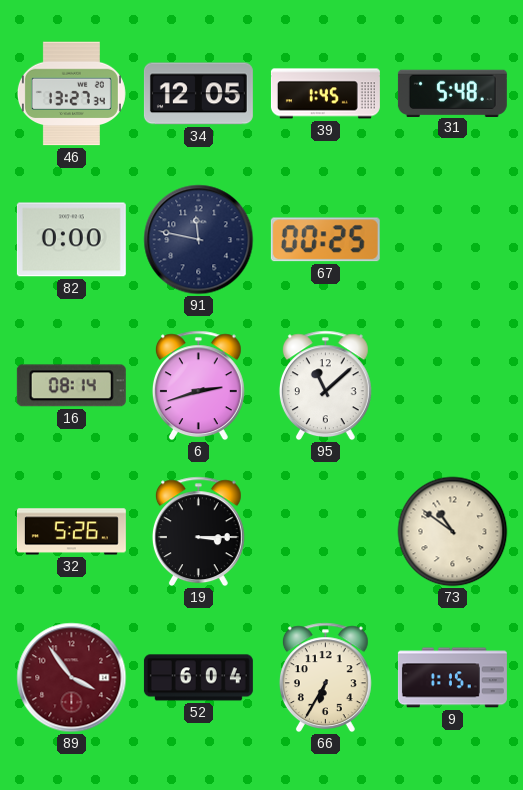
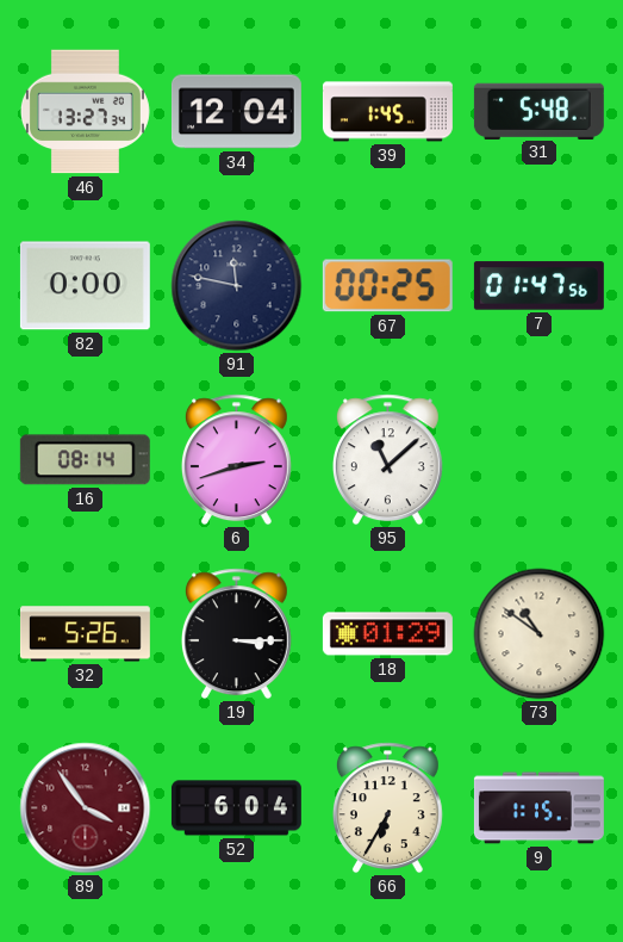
34: 12:05 -> 12:04
7: none -> 01:47
18: none -> 01:29
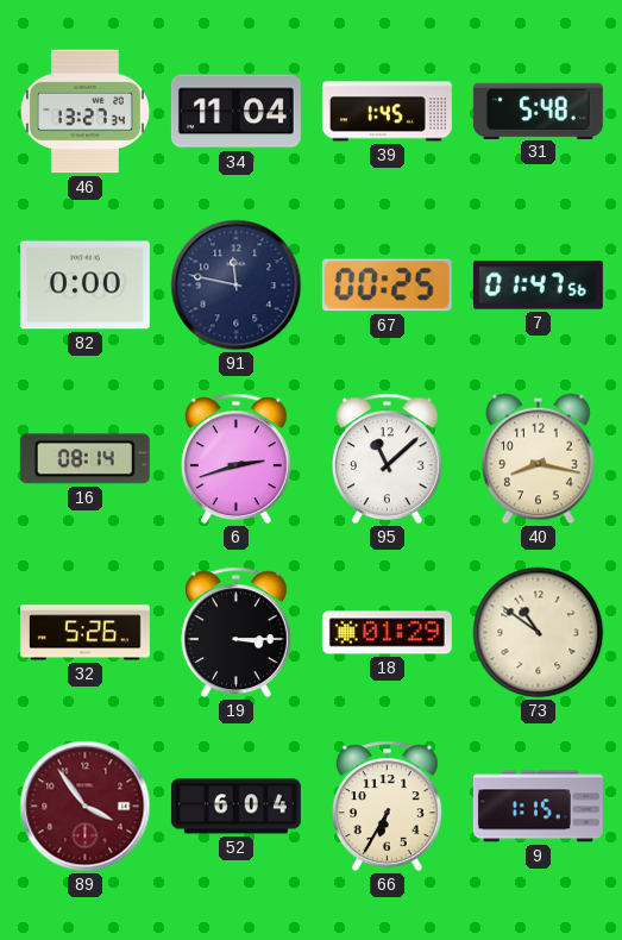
34: 12:04 -> 11:04
40: none -> 8:17
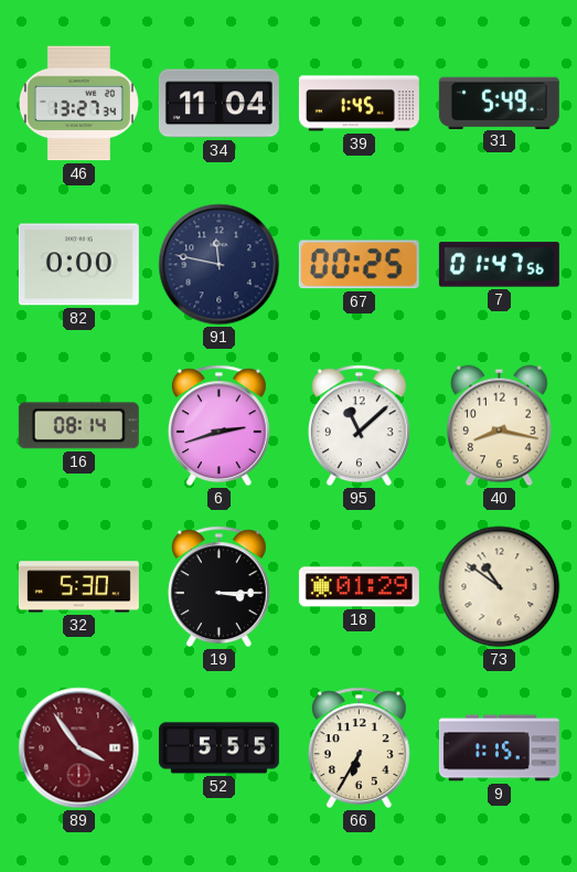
31: 5:48 -> 5:49
32: 5:26 -> 5:30
52: 6:04 -> 5:55
